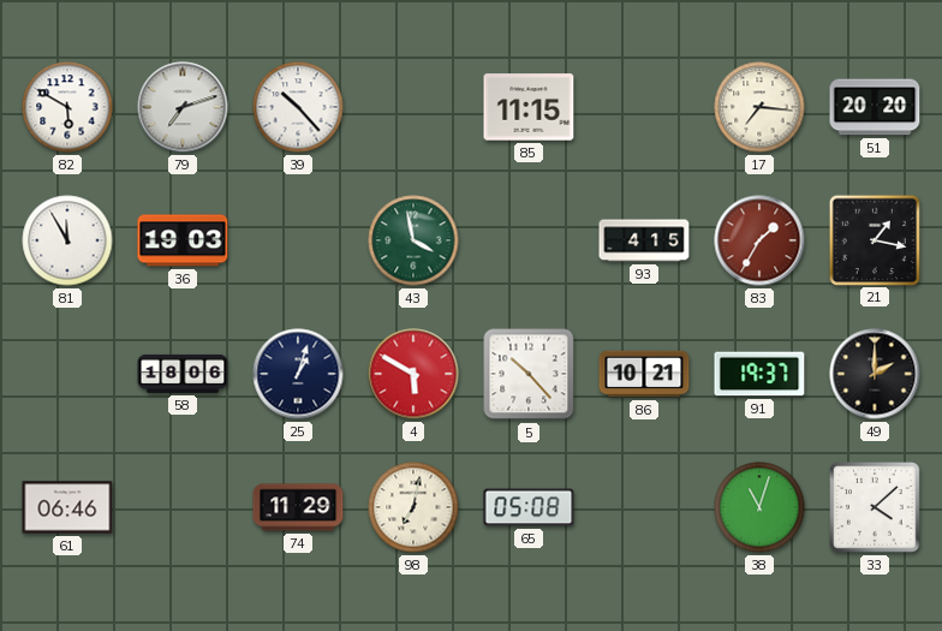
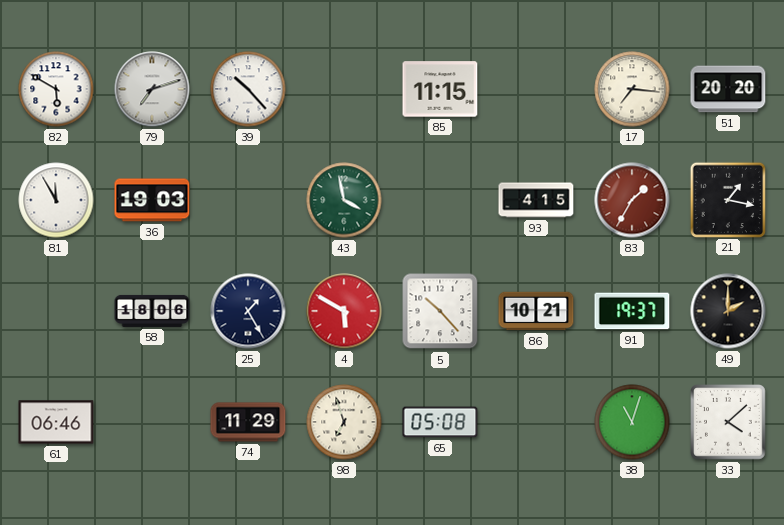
25: 1:03 -> 1:25
98: 7:02 -> 6:57
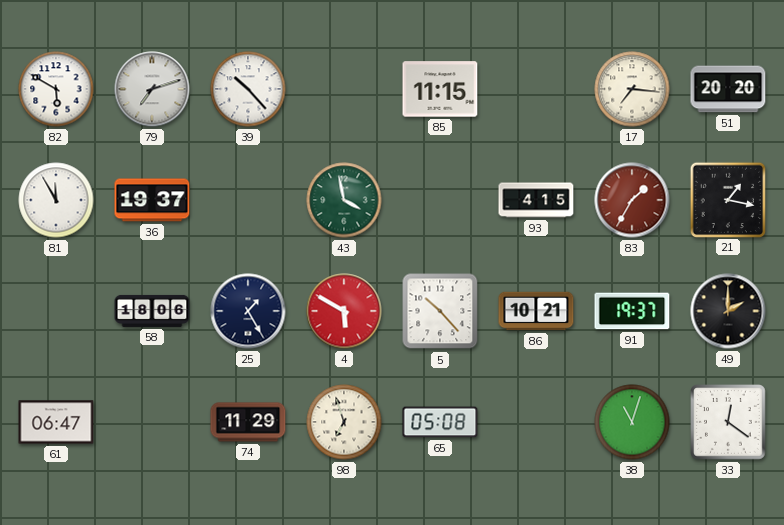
36: 19:03 -> 19:37
61: 06:46 -> 06:47
33: 4:08 -> 12:21
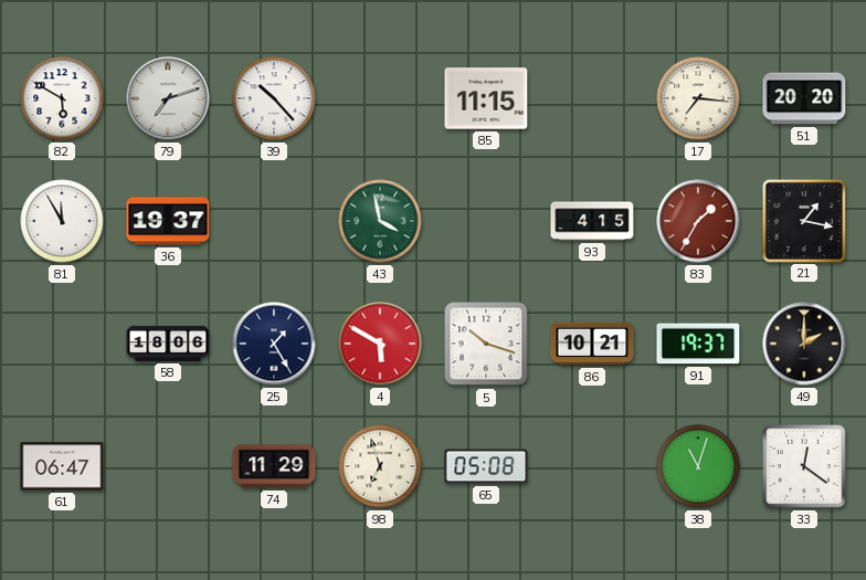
5: 10:23 -> 10:18
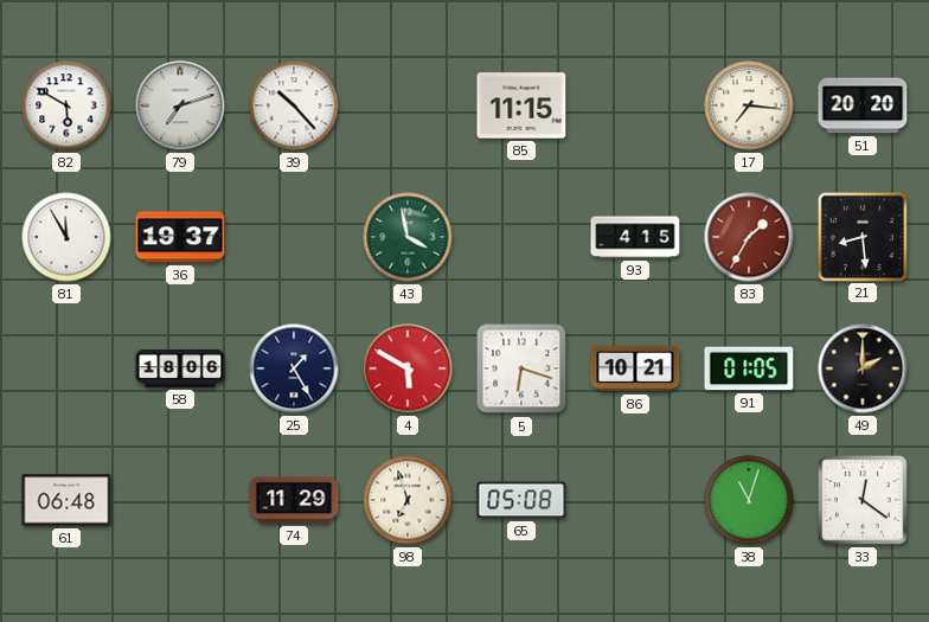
21: 1:17 -> 8:29
5: 10:18 -> 6:18
91: 19:37 -> 01:05
61: 06:47 -> 06:48
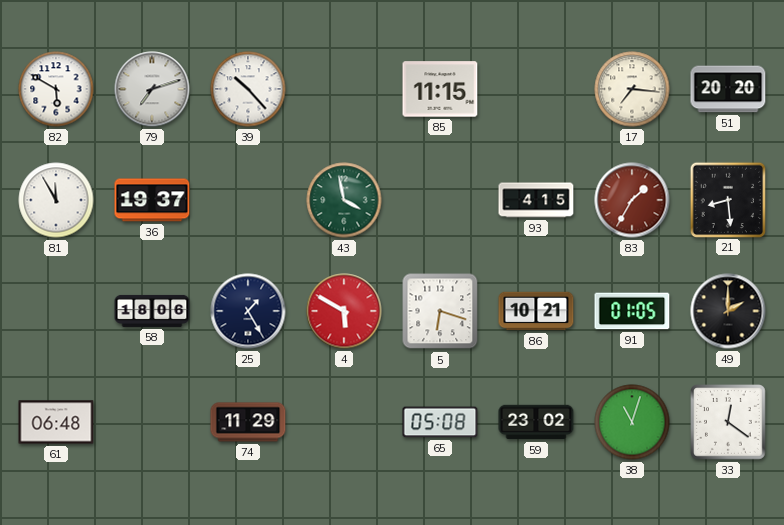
98: 6:57 -> none
59: none -> 23:02
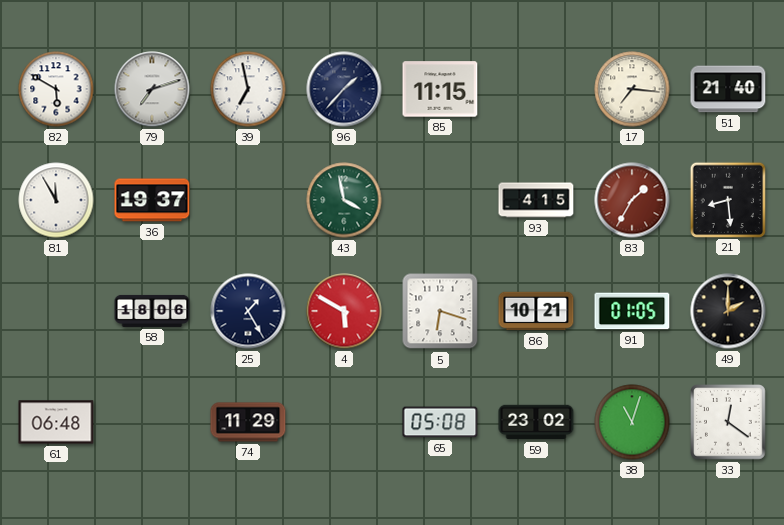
39: 10:23 -> 6:58
96: none -> 1:37
51: 20:20 -> 21:40
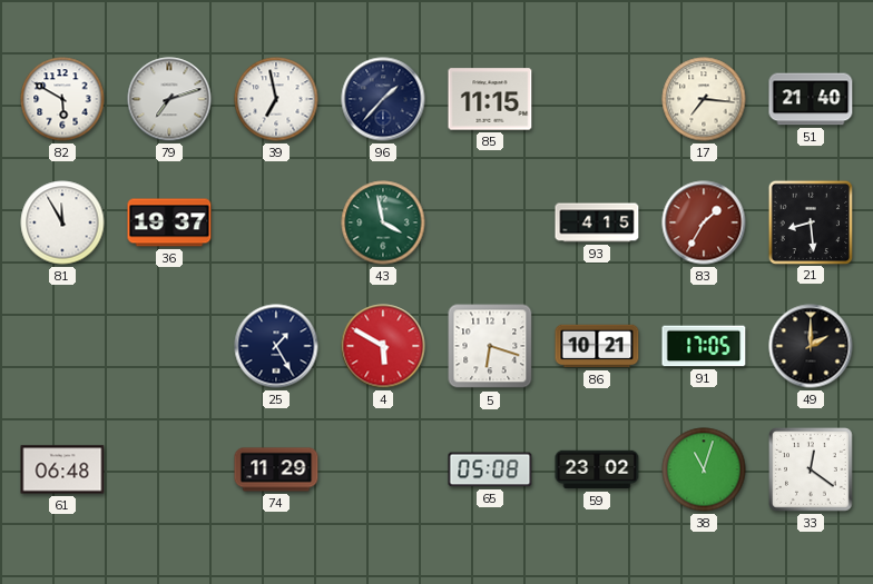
58: 18:06 -> none
91: 01:05 -> 17:05
